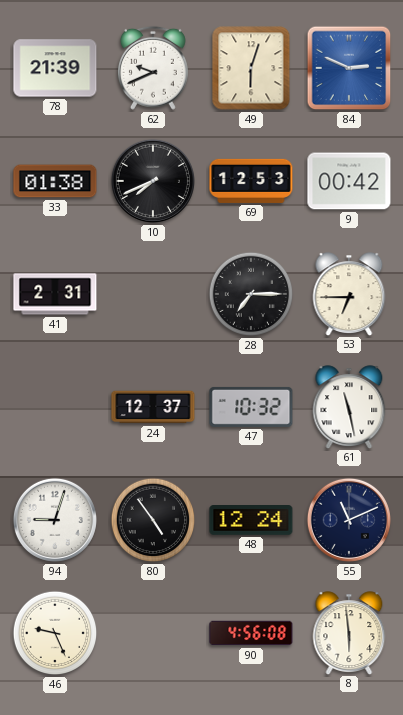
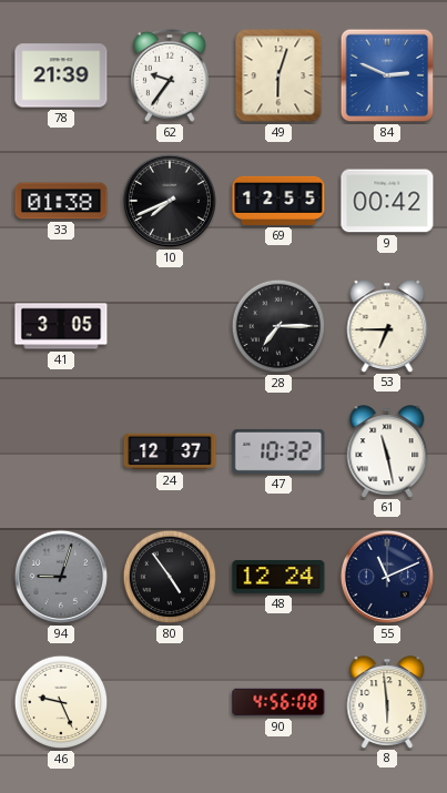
62: 9:41 -> 9:36
69: 12:53 -> 12:55
41: 2:31 -> 3:05
94 dial: white -> grey
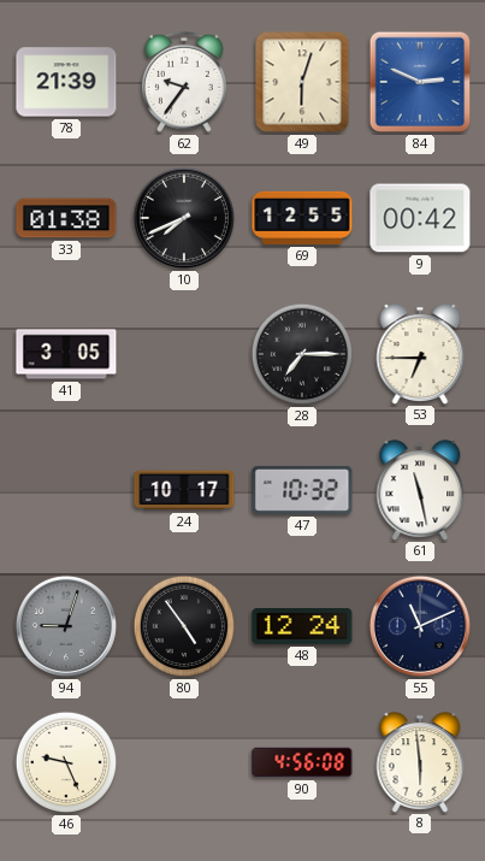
24: 12:37 -> 10:17
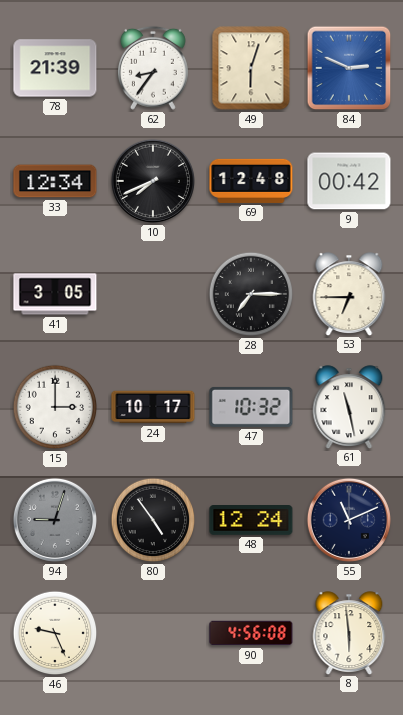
62: 9:36 -> 8:36
33: 01:38 -> 12:34
69: 12:55 -> 12:48
15: none -> 3:00
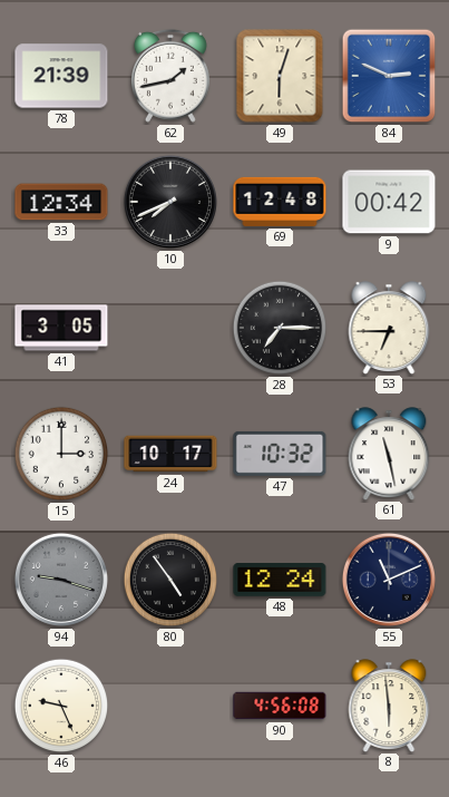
62: 8:36 -> 1:43
94: 9:03 -> 9:18
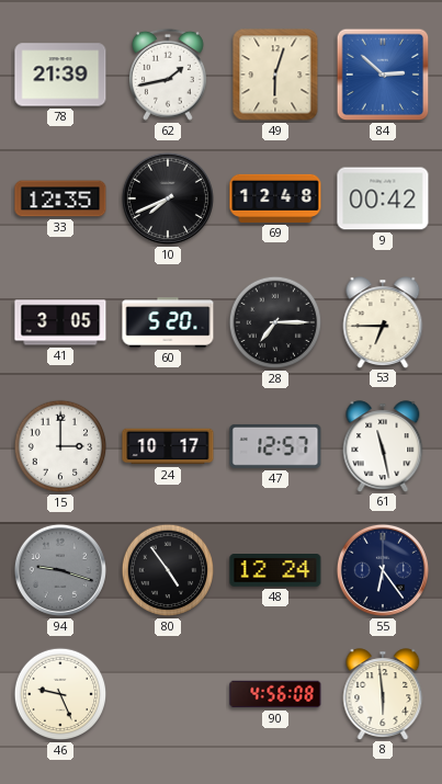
84: 2:49 -> 2:52
33: 12:34 -> 12:35
60: none -> 5:20
47: 10:32 -> 12:57
55: 11:11 -> 6:24
